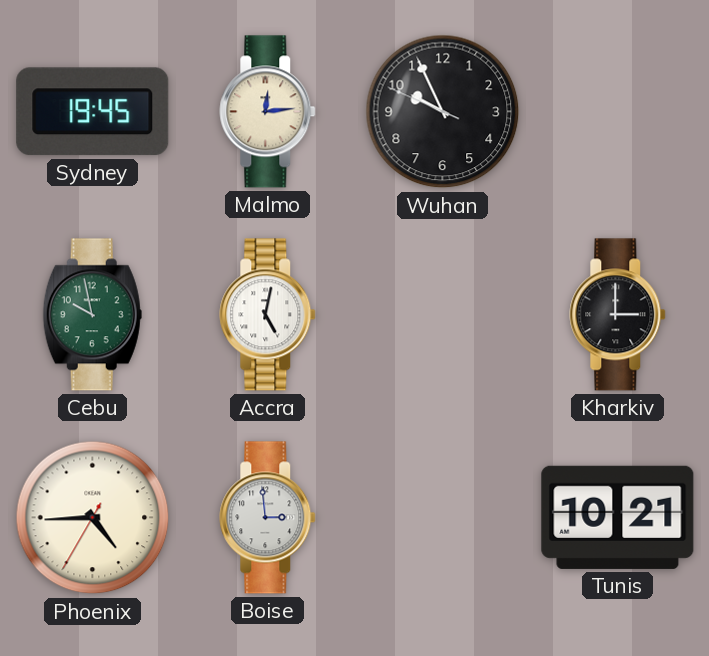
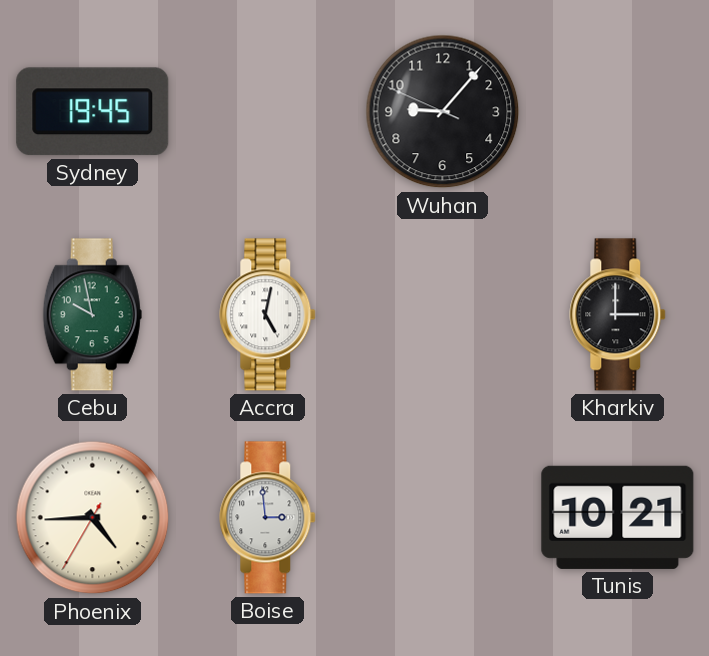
Malmo: 12:14 -> none
Wuhan: 9:55 -> 9:06
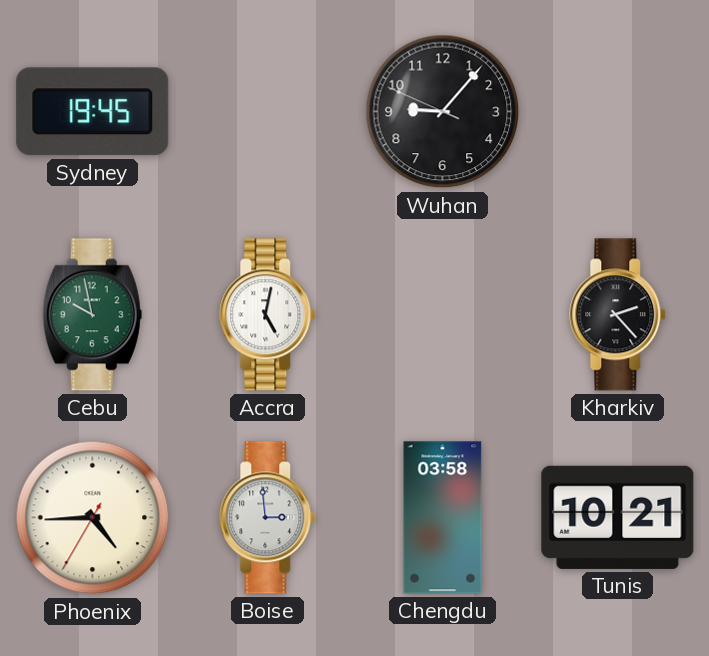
Kharkiv: 3:00 -> 2:23
Chengdu: none -> 03:58
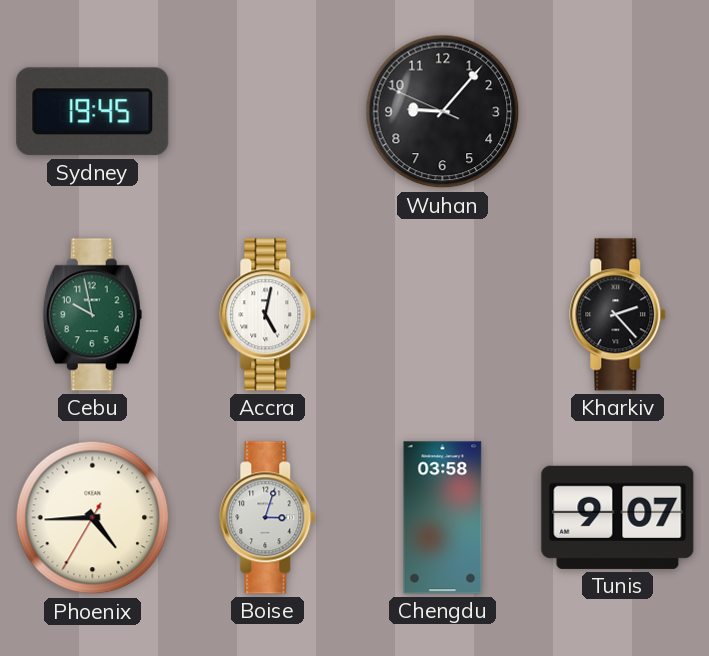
Boise: 2:59 -> 3:03
Tunis: 10:21 -> 9:07
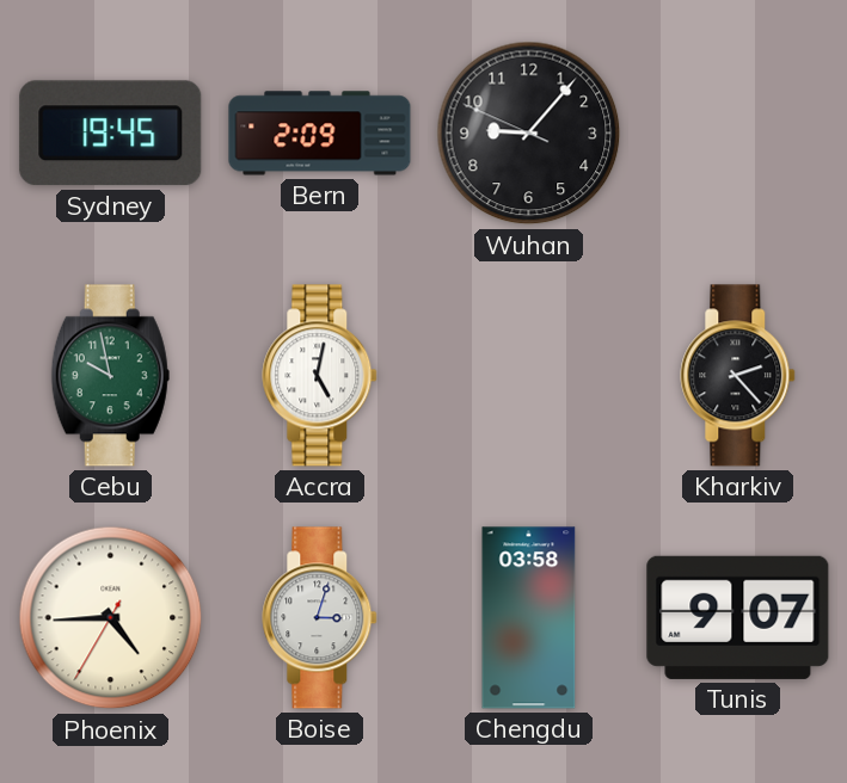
Bern: none -> 2:09
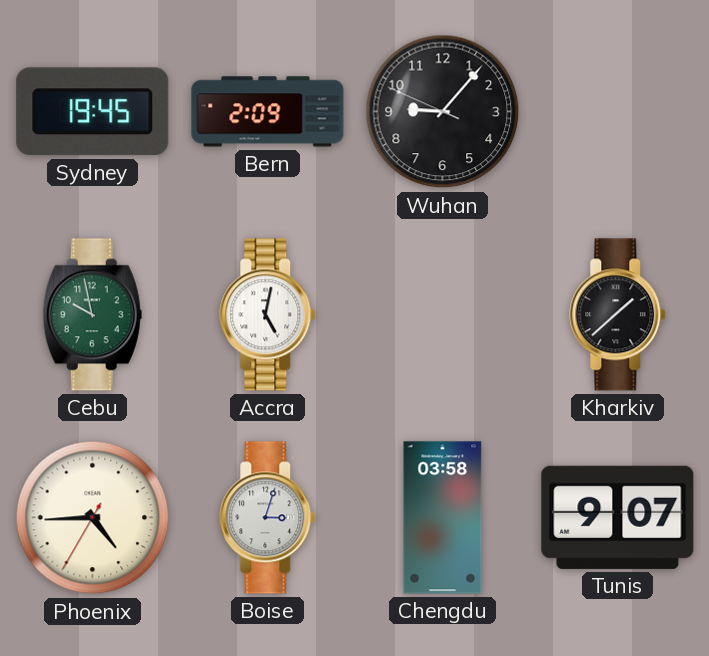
Kharkiv: 2:23 -> 1:38
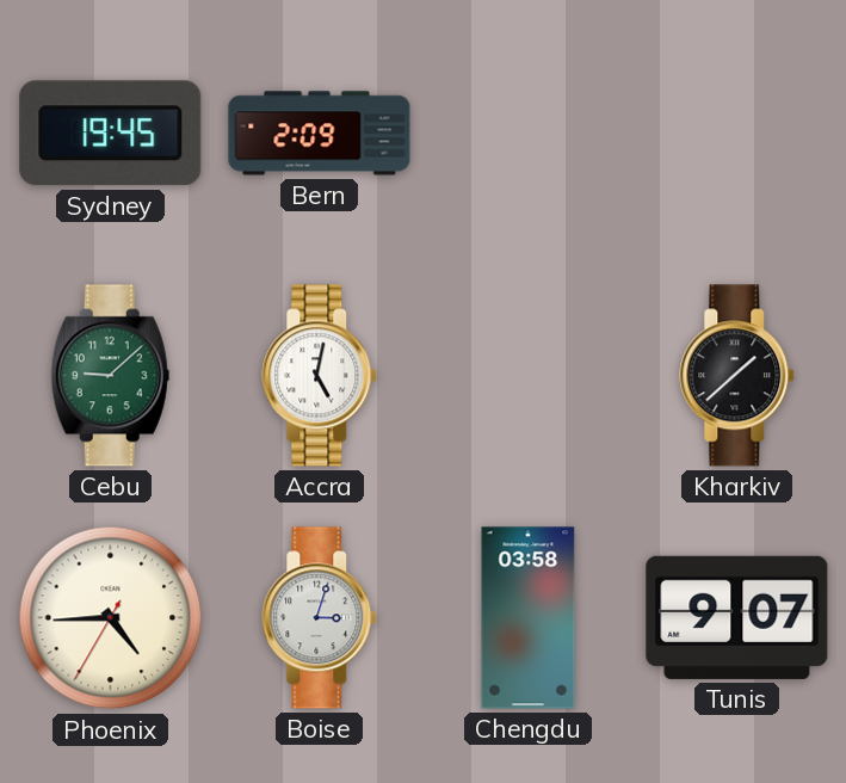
Wuhan: 9:06 -> none
Cebu: 9:58 -> 9:08
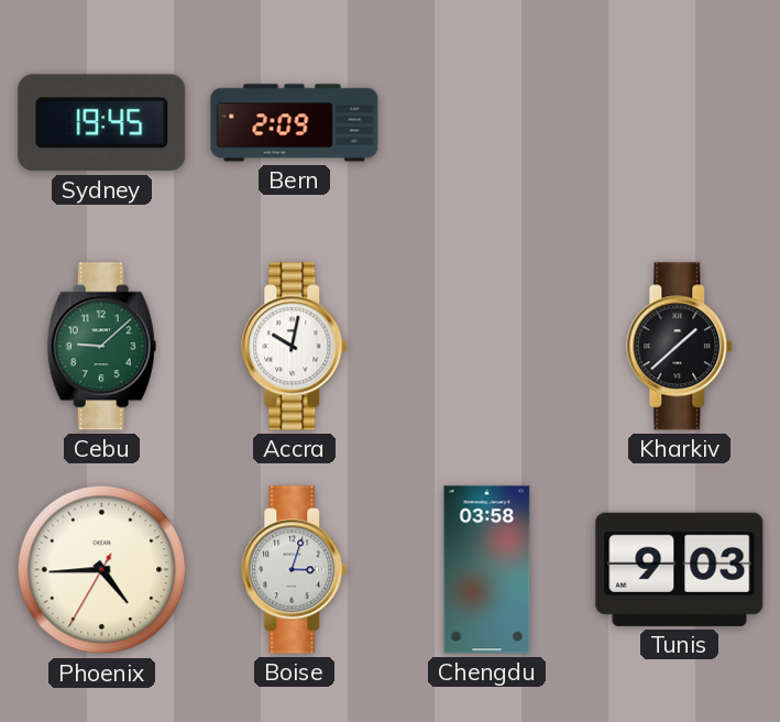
Accra: 5:02 -> 10:02
Tunis: 9:07 -> 9:03
